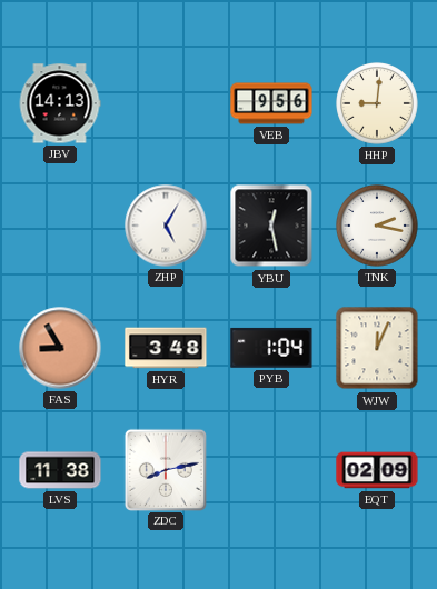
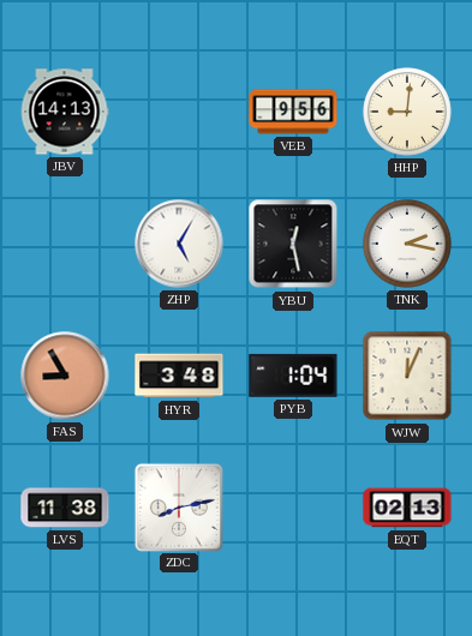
EQT: 02:09 -> 02:13
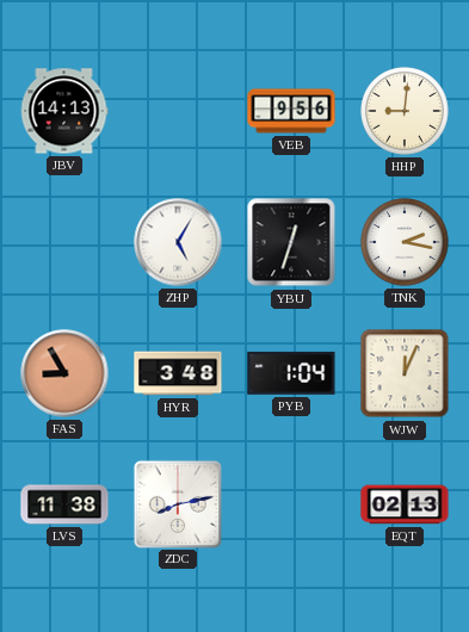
YBU: 12:28 -> 12:33
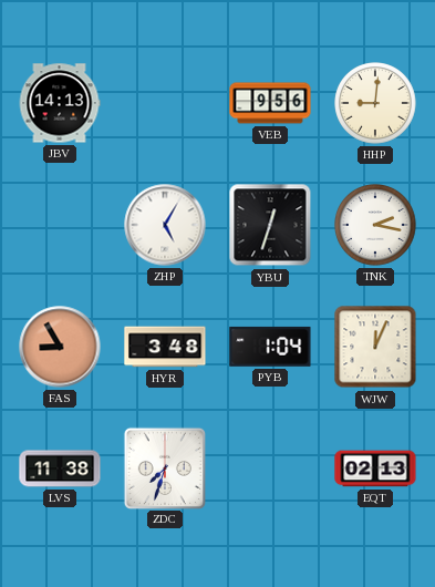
ZDC: 8:13 -> 7:33
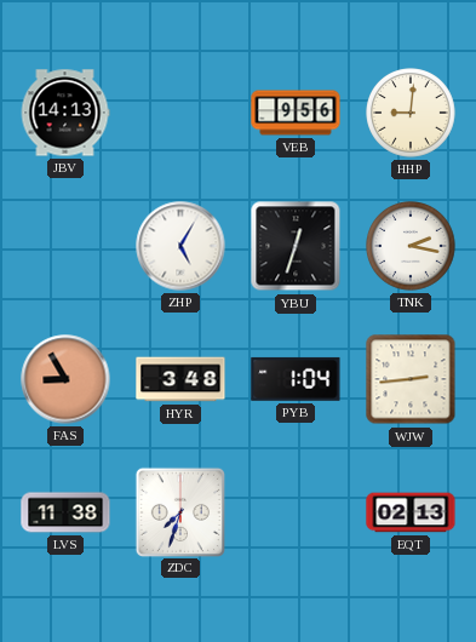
WJW: 12:04 -> 2:44
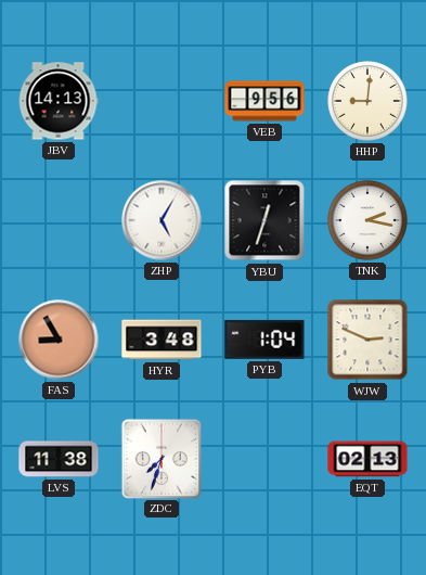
WJW: 2:44 -> 2:49
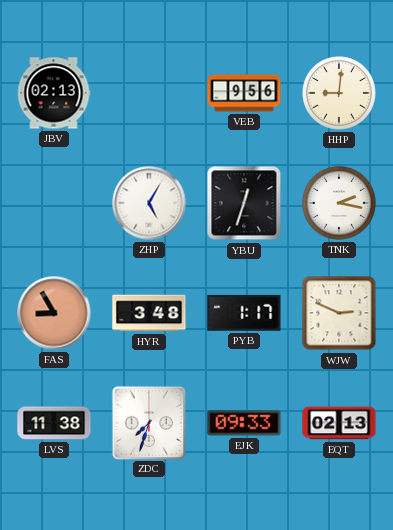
JBV: 14:13 -> 02:13
PYB: 1:04 -> 1:17
EJK: none -> 09:33
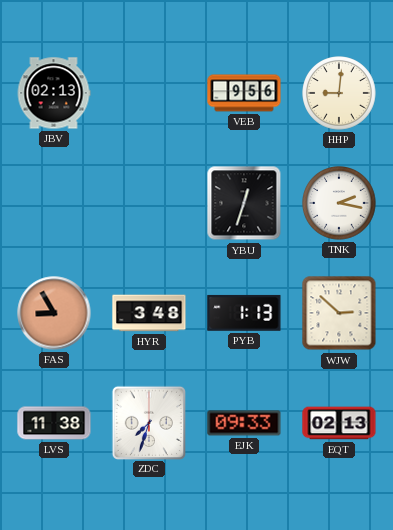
ZHP: 5:05 -> none
PYB: 1:17 -> 1:13
WJW: 2:49 -> 2:52
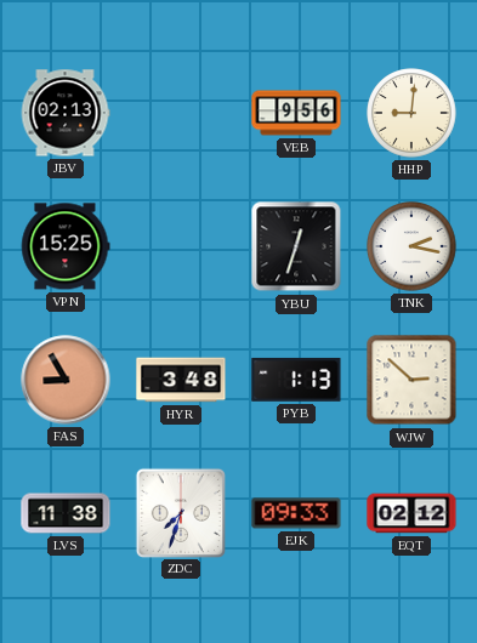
VPN: none -> 15:25
EQT: 02:13 -> 02:12
